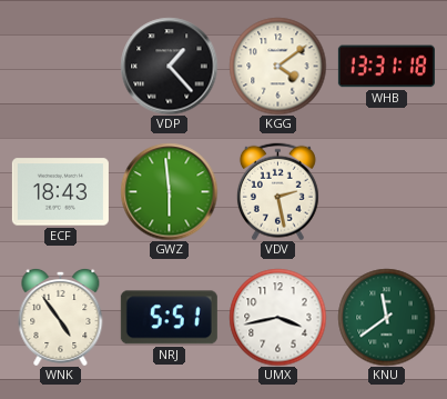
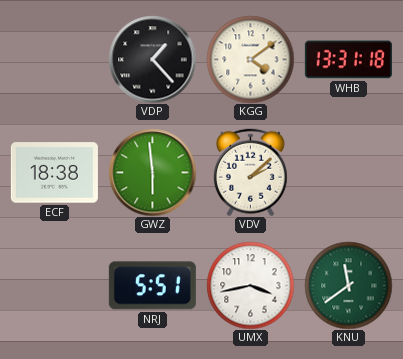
ECF: 18:43 -> 18:38
VDV: 2:28 -> 2:08
WNK: 4:54 -> none
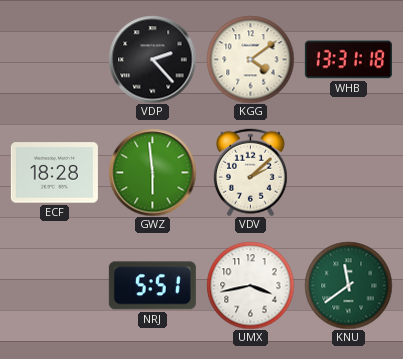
VDP: 1:23 -> 2:23
ECF: 18:38 -> 18:28
